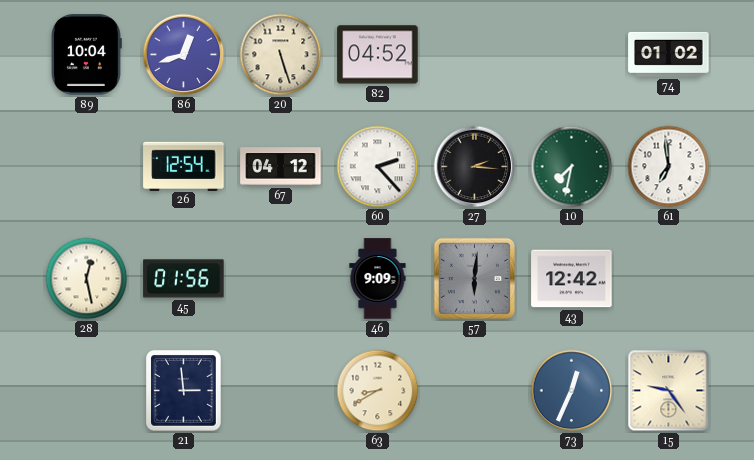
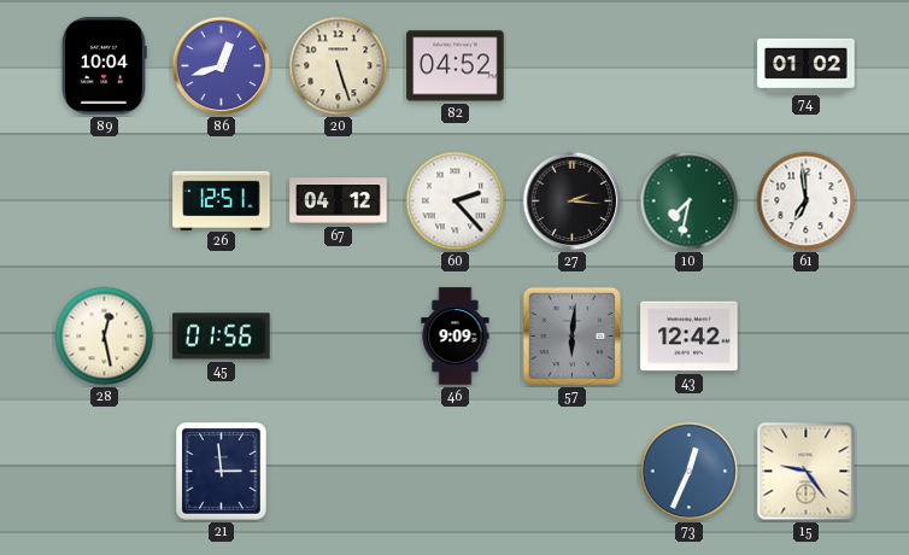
26: 12:54 -> 12:51
63: 8:40 -> none
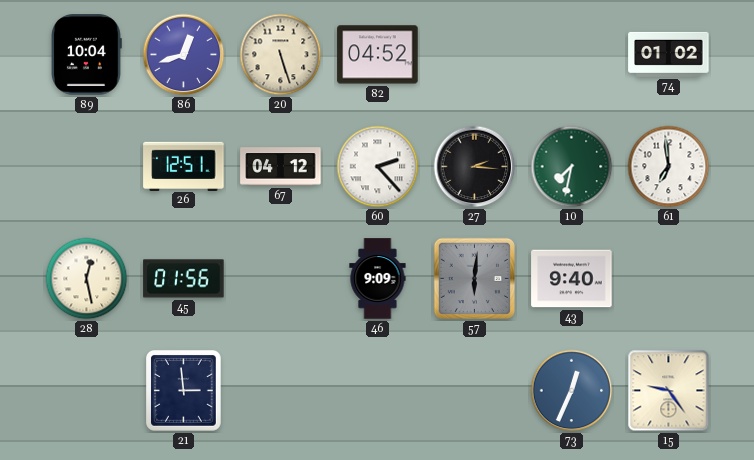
43: 12:42 -> 9:40
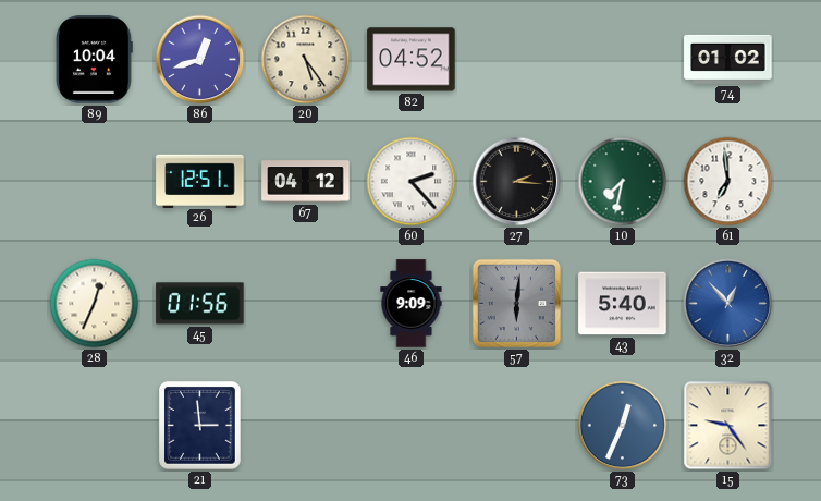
20: 5:27 -> 5:24
28: 12:28 -> 12:34
43: 9:40 -> 5:40
32: none -> 12:53
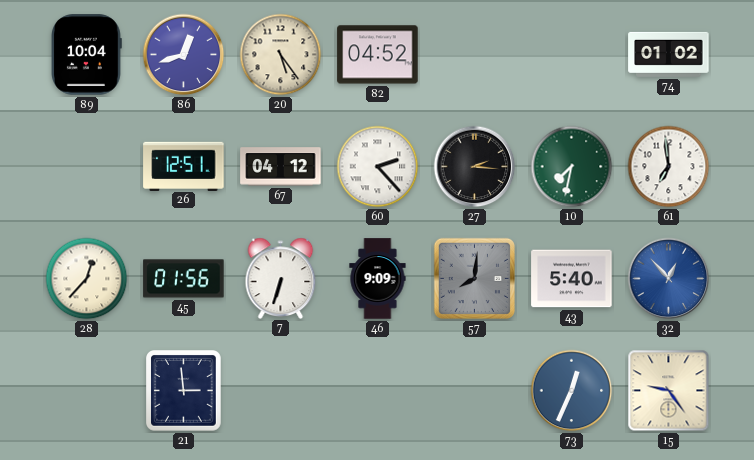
28: 12:34 -> 12:37
7: none -> 6:33
57: 6:01 -> 8:01
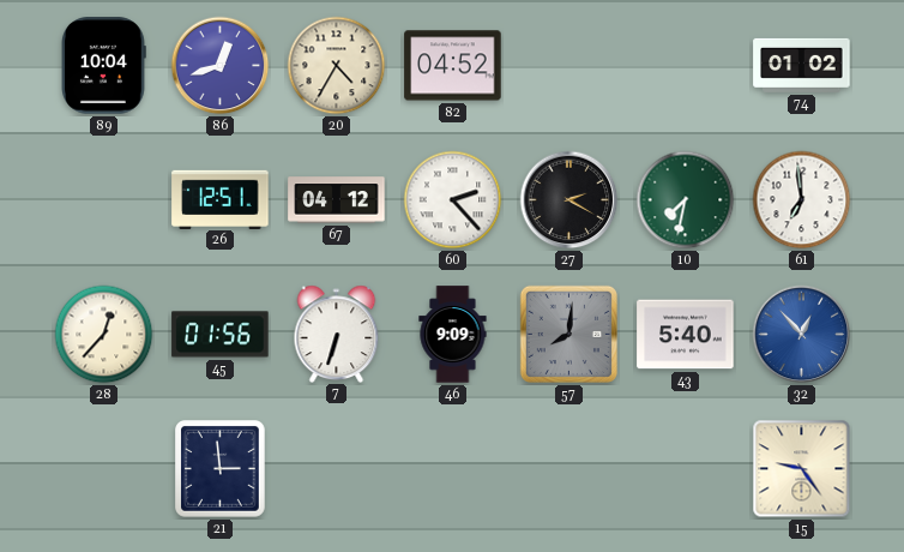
20: 5:24 -> 4:35
27: 2:16 -> 2:20
73: 12:34 -> none
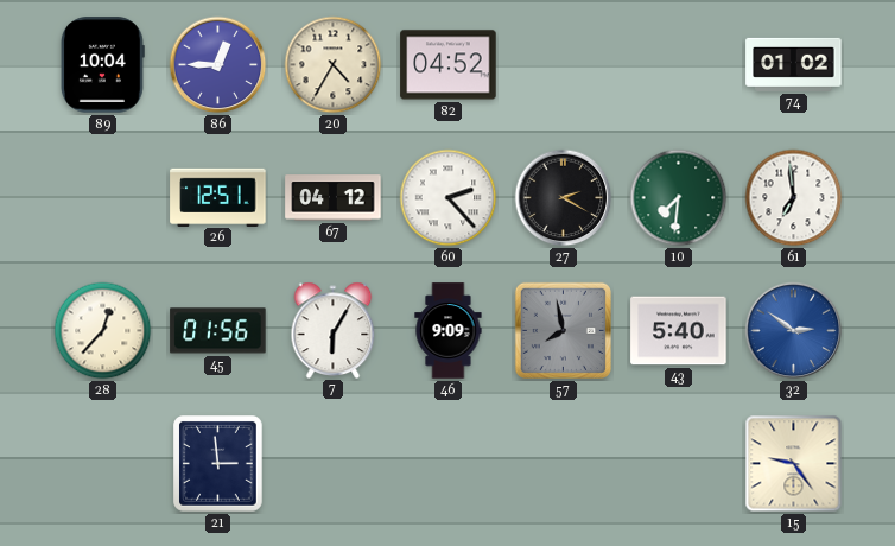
86: 12:42 -> 12:45
10: 7:32 -> 7:31
7: 6:33 -> 6:05
57: 8:01 -> 7:58
32: 12:53 -> 2:51
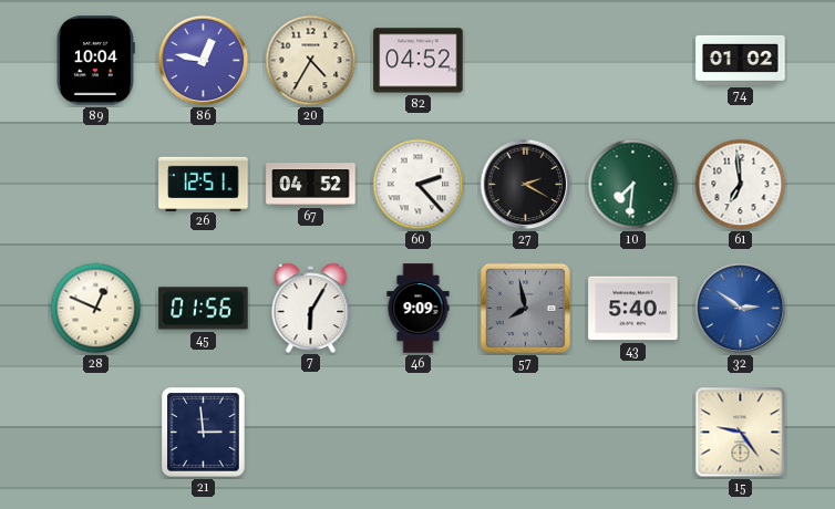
86: 12:45 -> 12:47
67: 04:12 -> 04:52
28: 12:37 -> 12:49
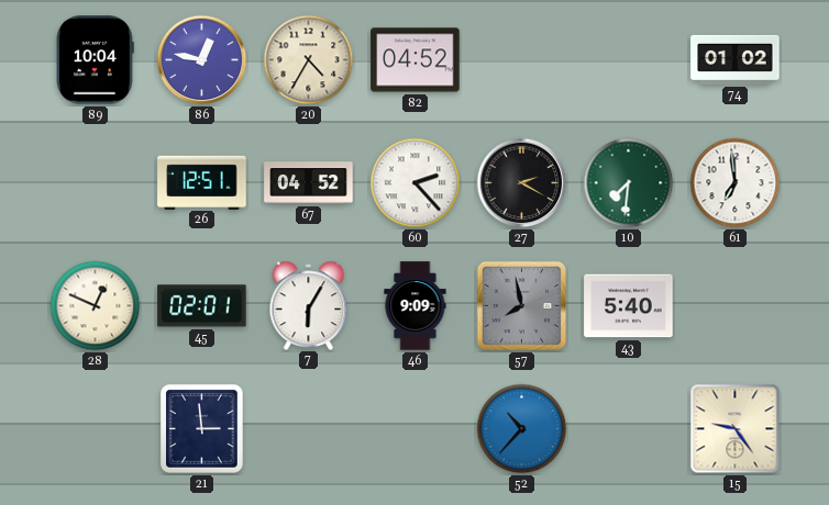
45: 01:56 -> 02:01
32: 2:51 -> none
52: none -> 10:37
